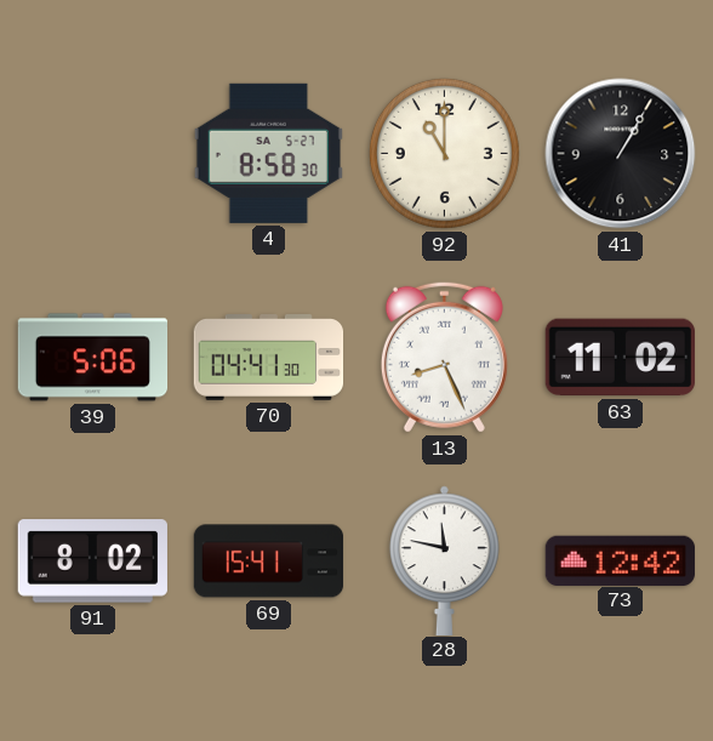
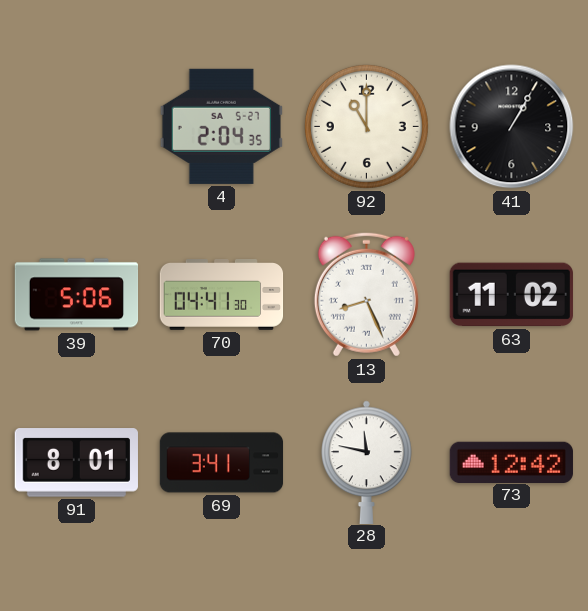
4: 8:58 -> 2:04
91: 8:02 -> 8:01
69: 15:41 -> 3:41
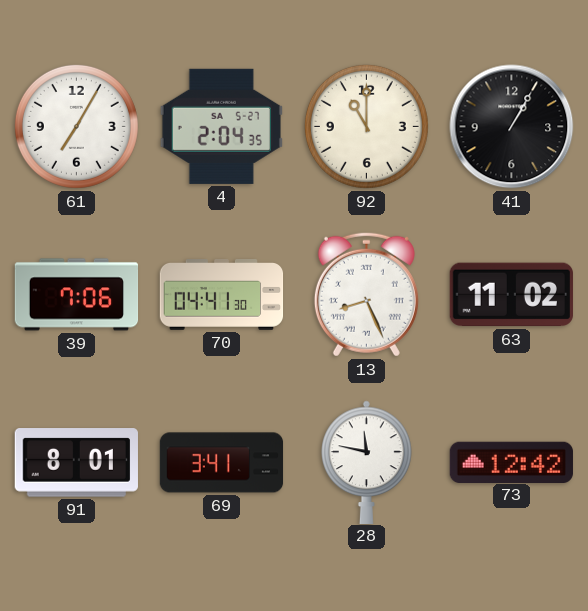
61: none -> 7:05
39: 5:06 -> 7:06
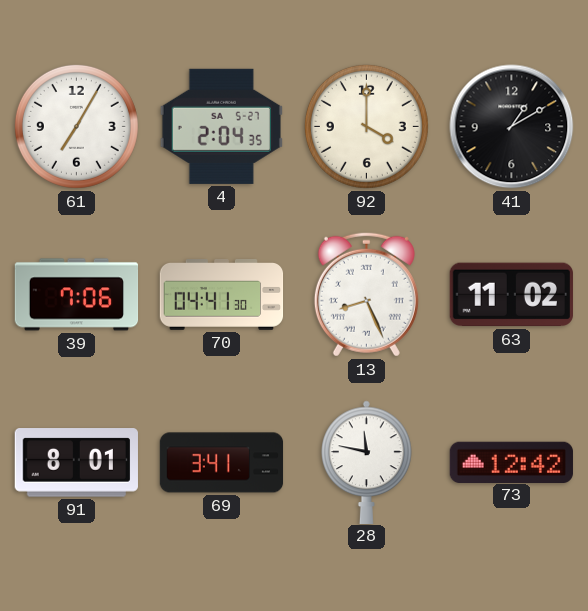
92: 11:00 -> 4:00
41: 1:05 -> 1:10
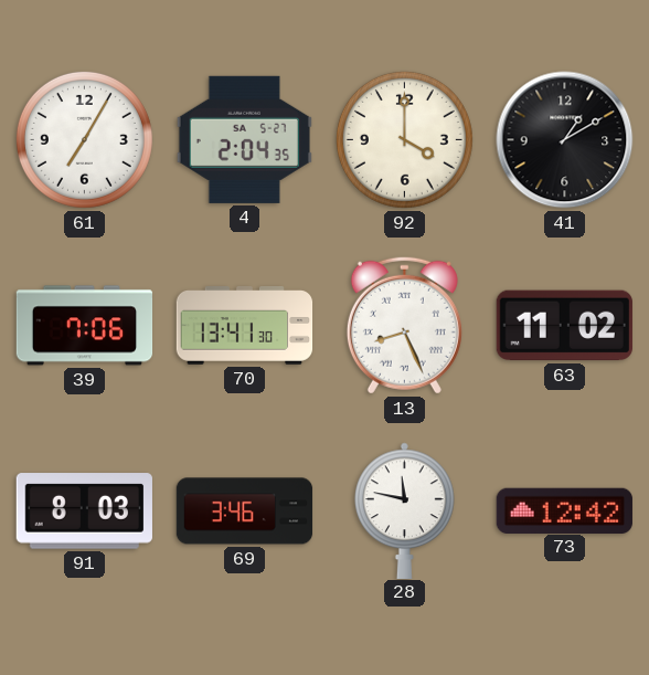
70: 04:41 -> 13:41
91: 8:01 -> 8:03
69: 3:41 -> 3:46
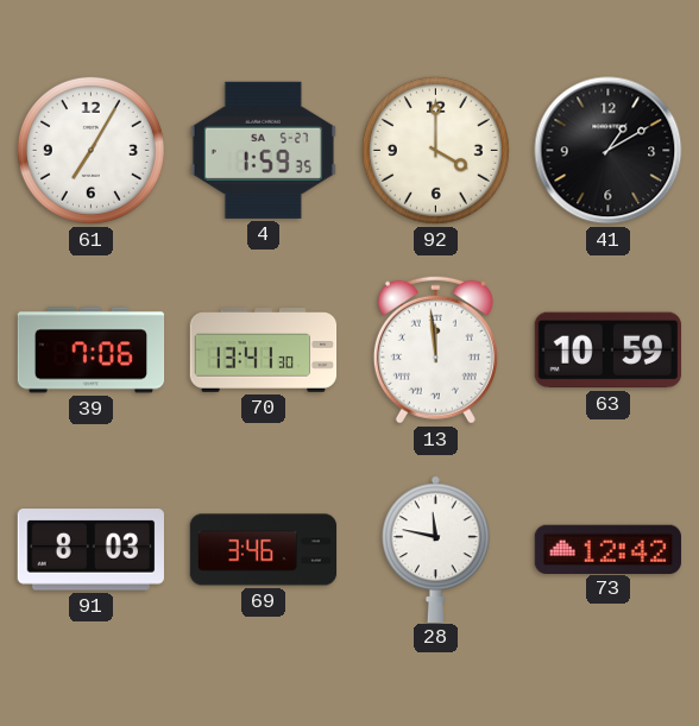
4: 2:04 -> 1:59
13: 8:26 -> 11:59
63: 11:02 -> 10:59
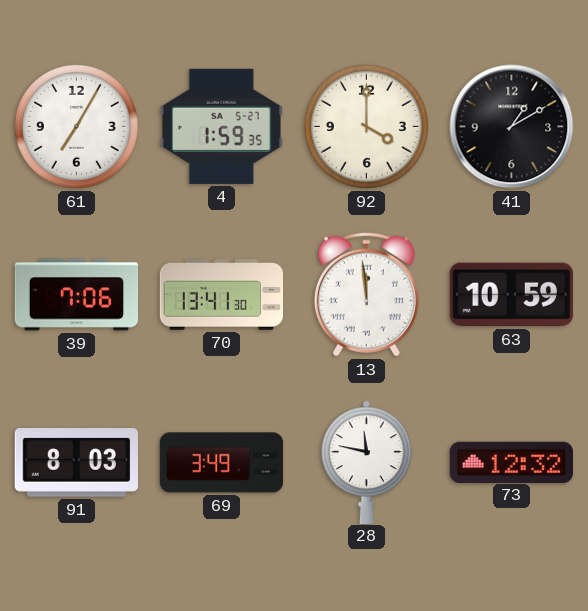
69: 3:46 -> 3:49
73: 12:42 -> 12:32
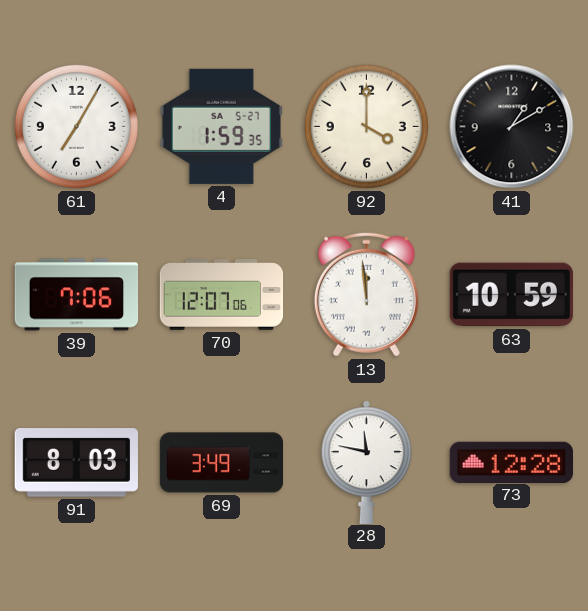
70: 13:41 -> 12:07
73: 12:32 -> 12:28
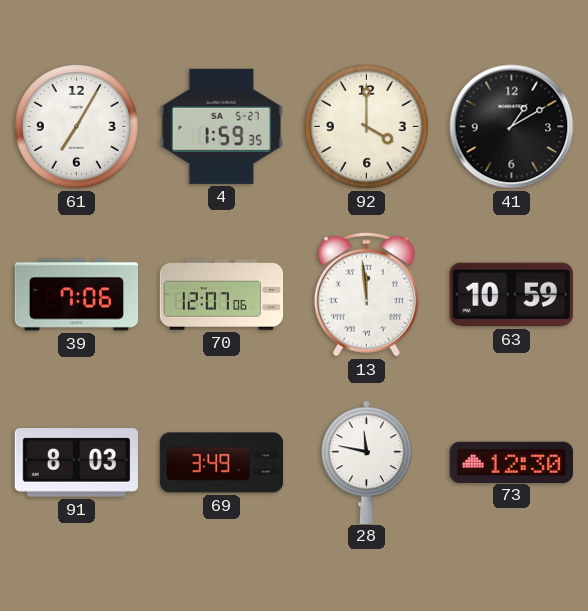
73: 12:28 -> 12:30
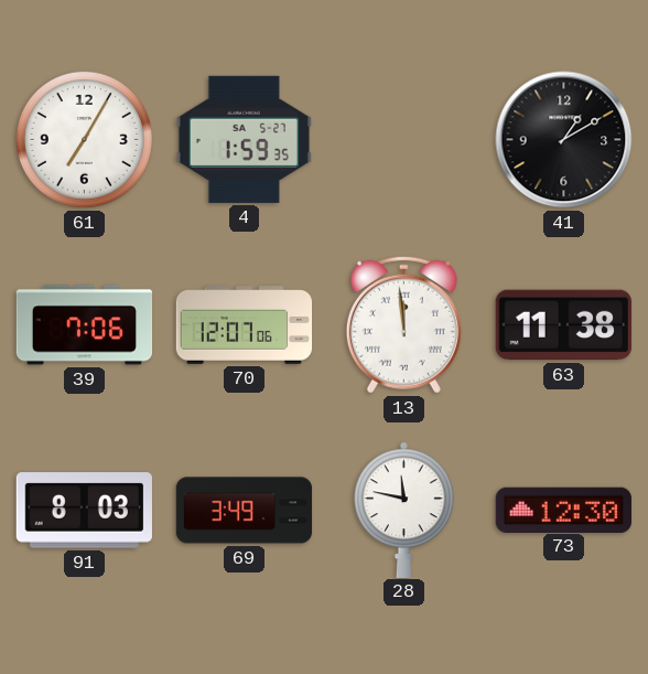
92: 4:00 -> none
63: 10:59 -> 11:38
